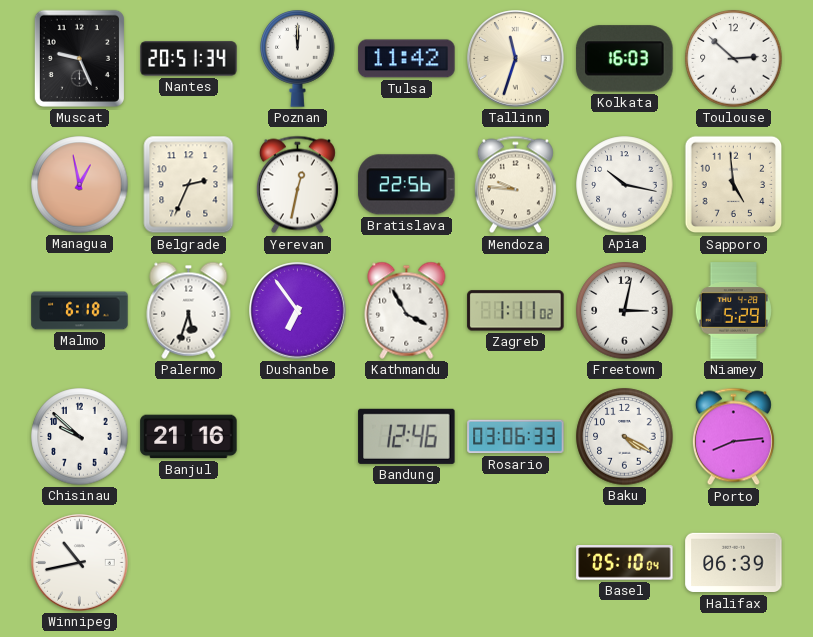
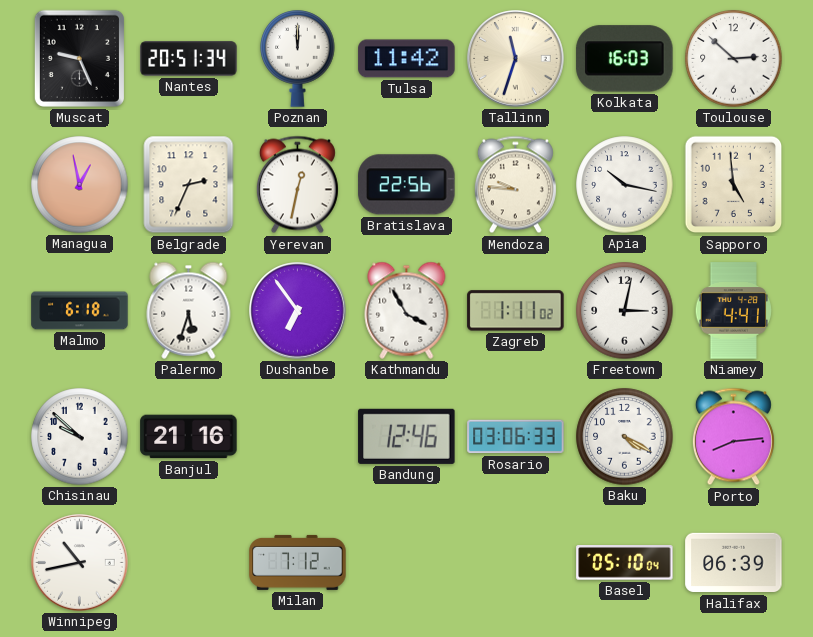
Niamey: 5:29 -> 4:41
Milan: none -> 7:12
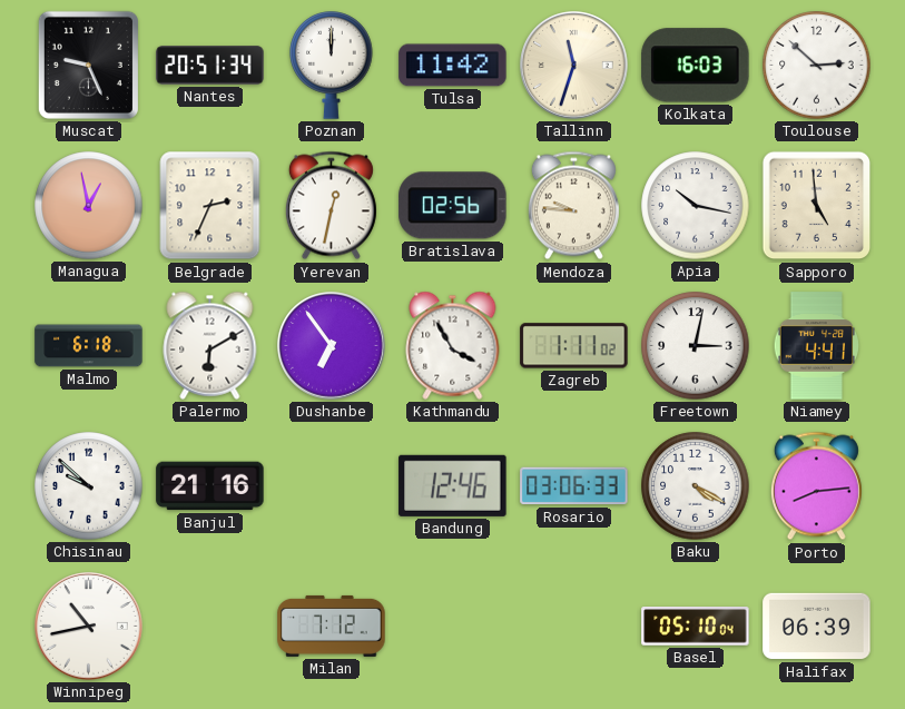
Bratislava: 22:56 -> 02:56
Palermo: 5:33 -> 6:10
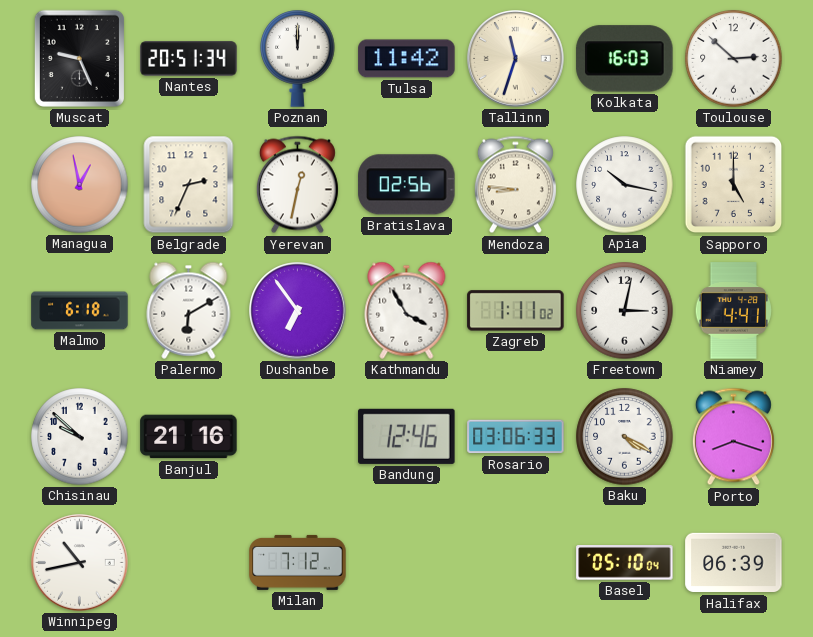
Mendoza: 9:46 -> 8:46
Sapporo: 4:59 -> 5:00
Porto: 8:14 -> 8:18
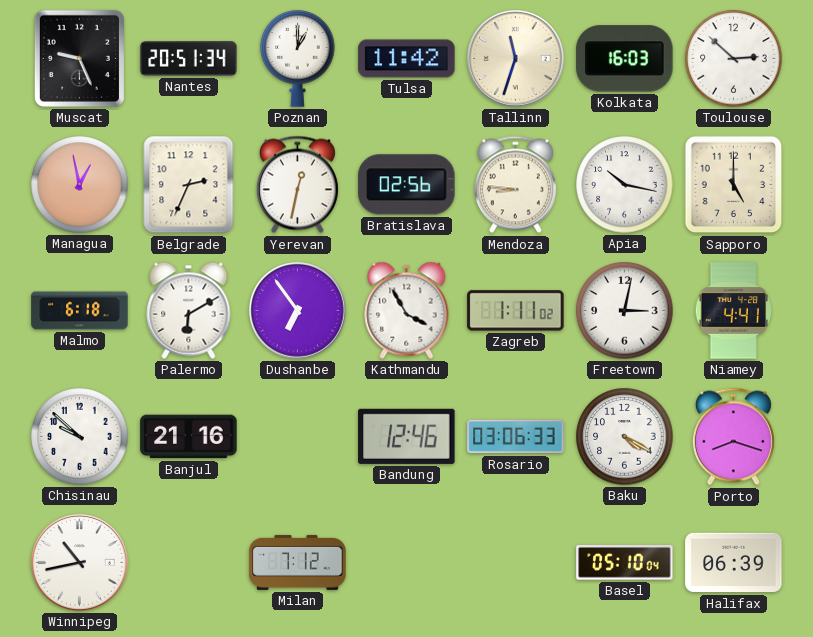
Poznan: 12:00 -> 1:00
